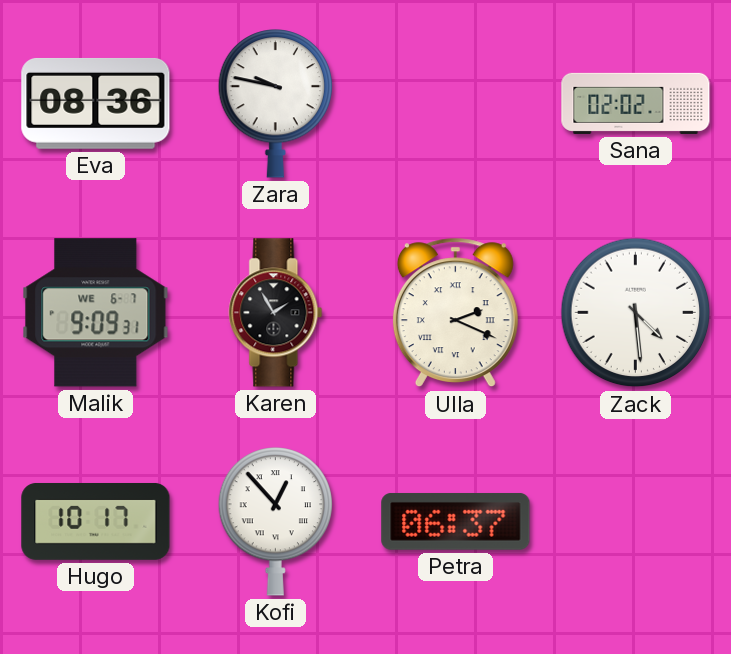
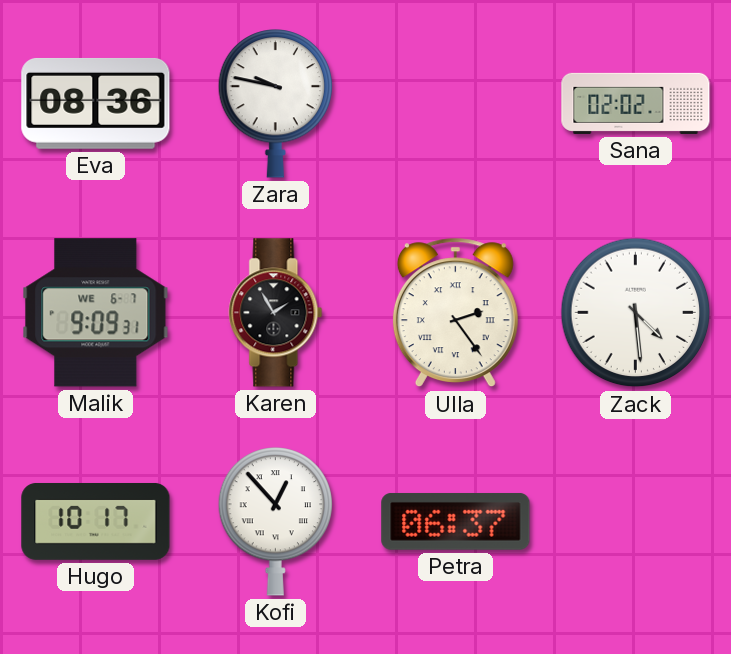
Ulla: 2:19 -> 2:24
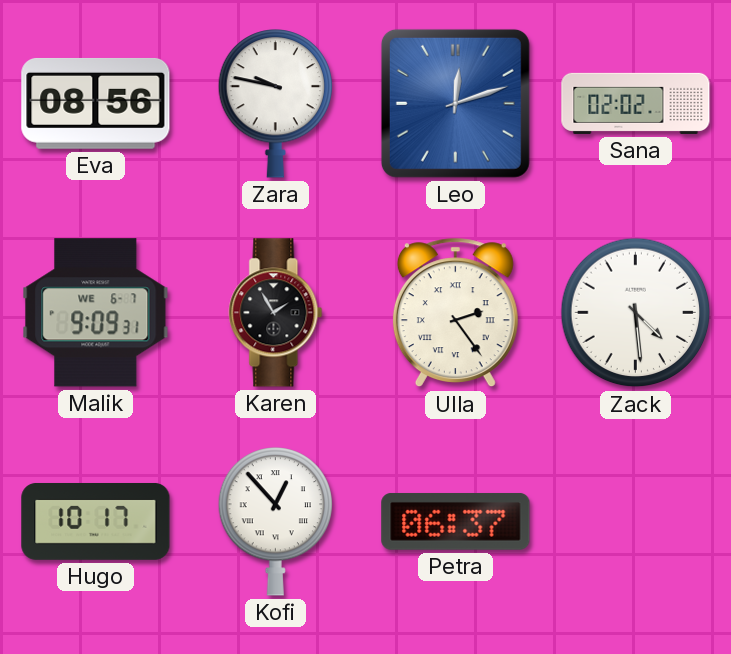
Eva: 08:36 -> 08:56
Leo: none -> 12:12
